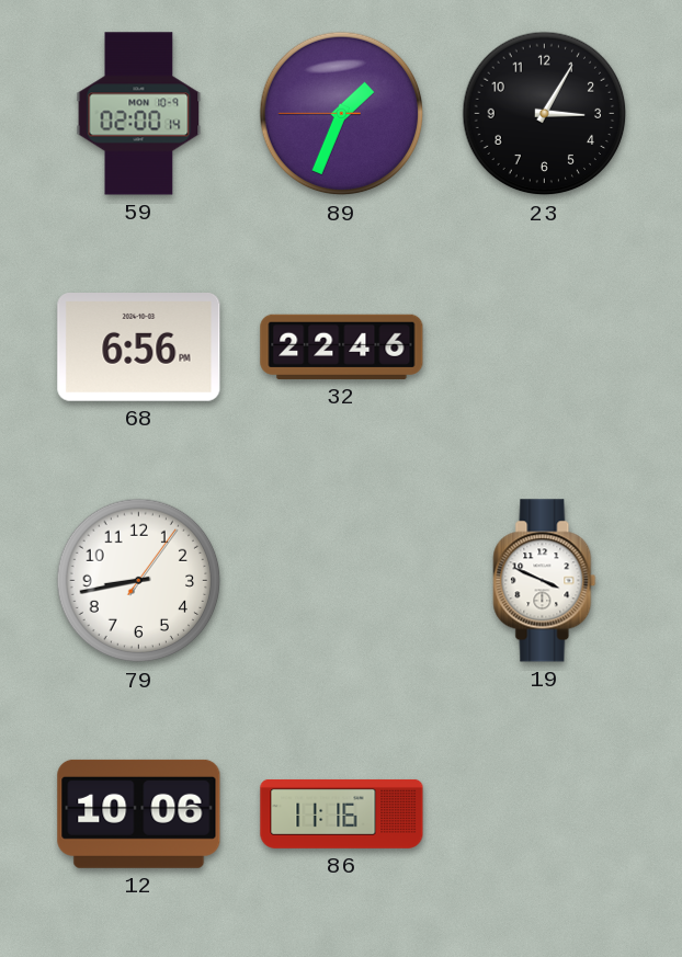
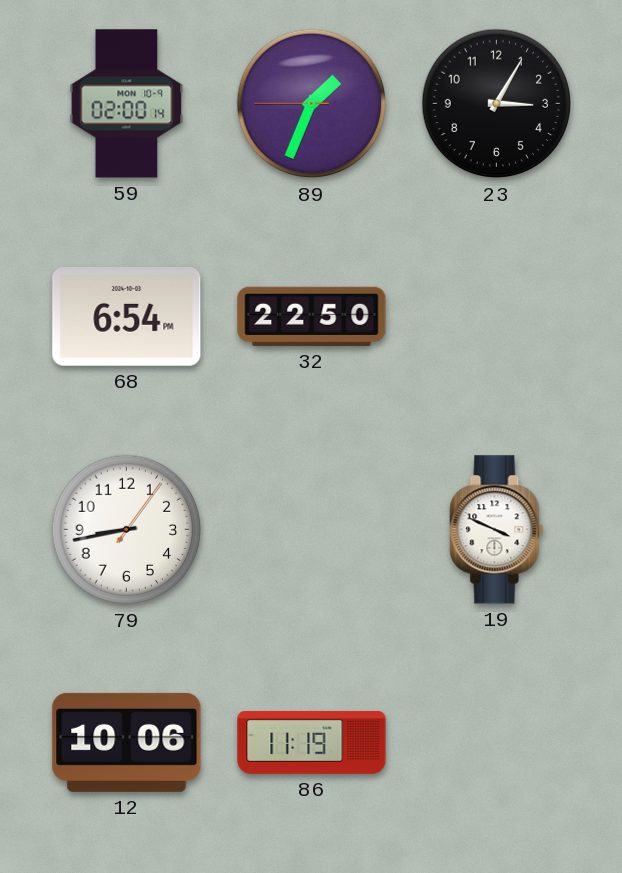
68: 6:56 -> 6:54
32: 22:46 -> 22:50
86: 11:16 -> 11:19
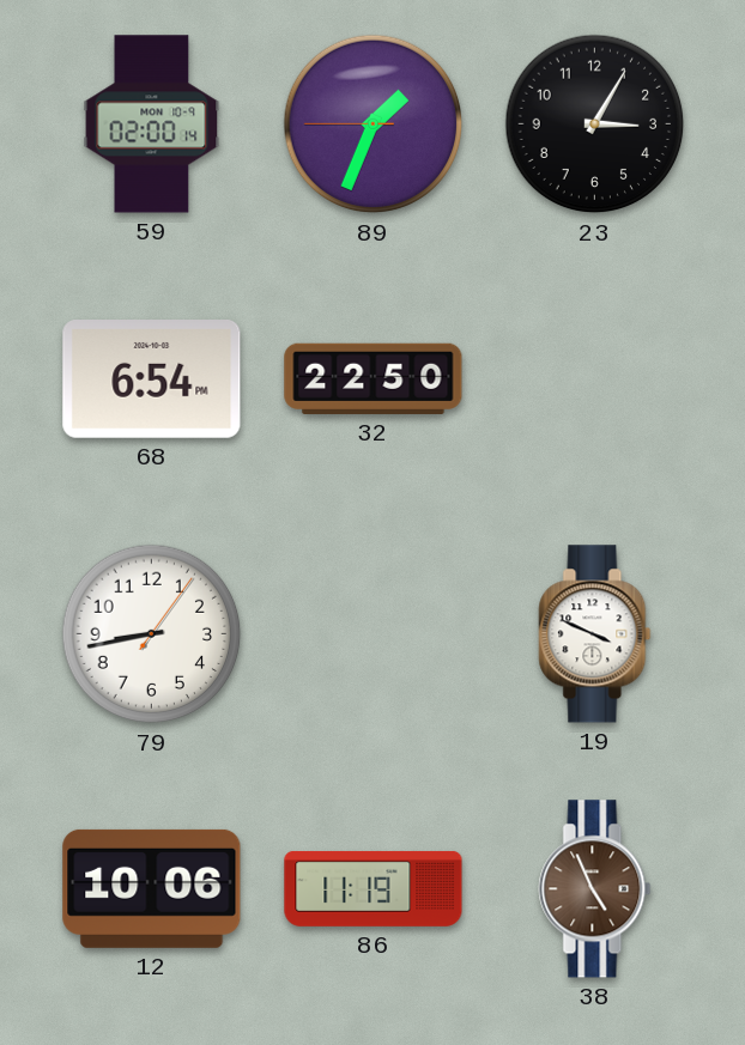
38: none -> 4:56
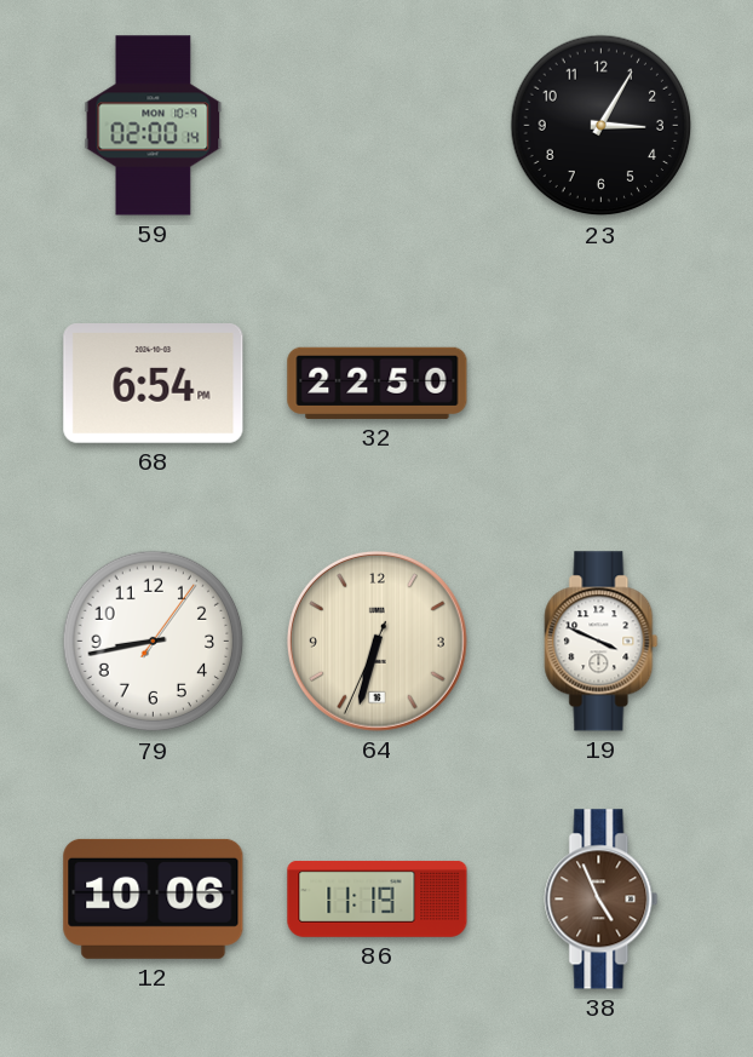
89: 1:33 -> none
64: none -> 6:32
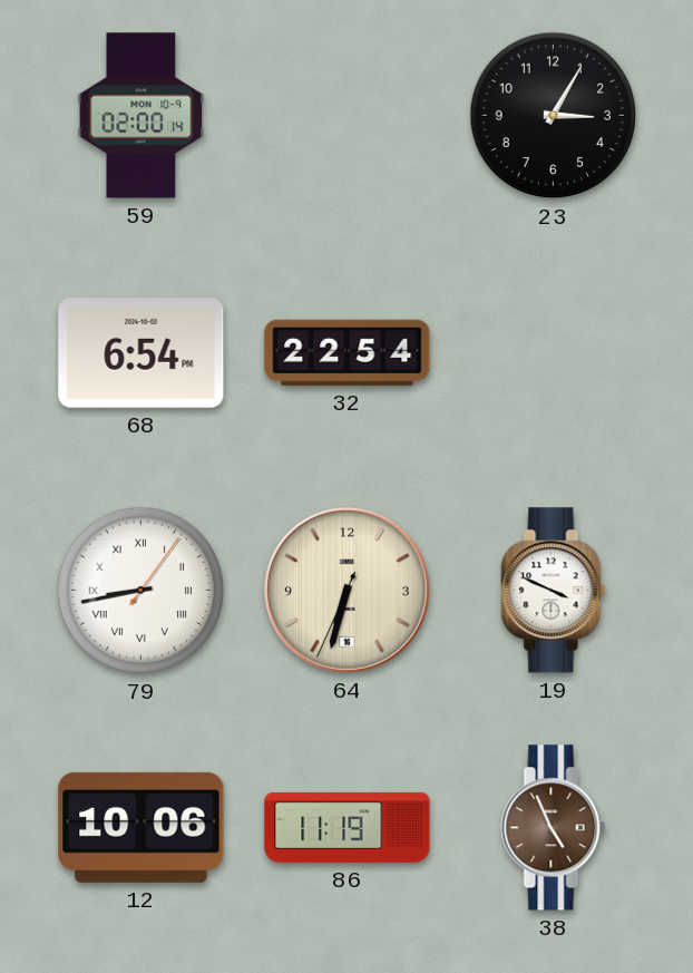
32: 22:50 -> 22:54
79 numerals: Arabic -> Roman
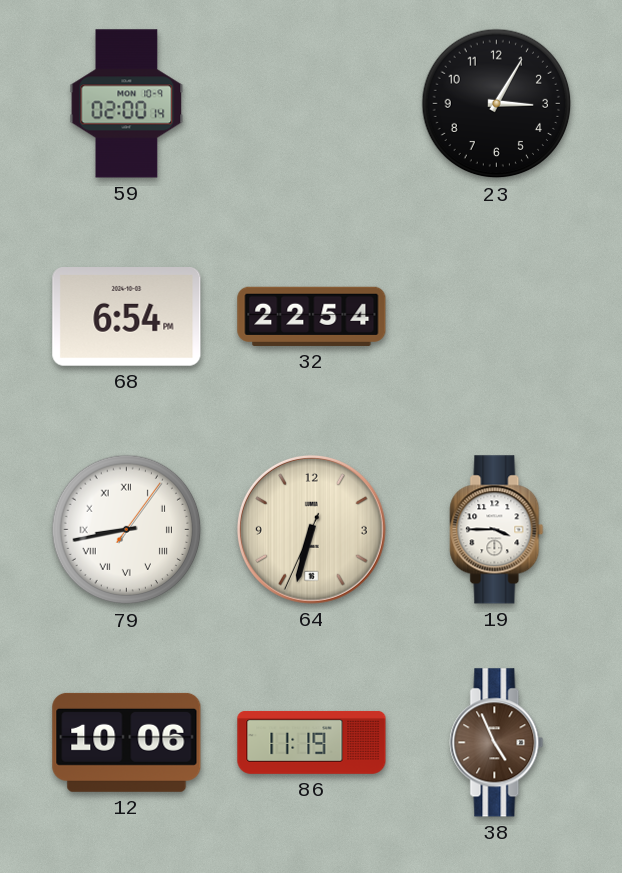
19: 3:49 -> 3:45
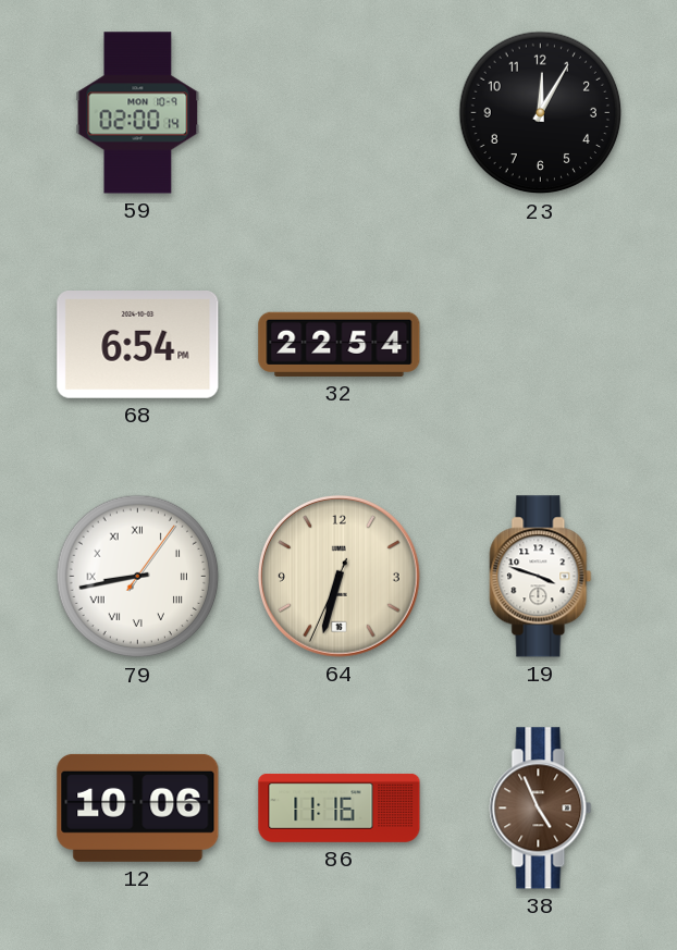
23: 3:05 -> 12:05
19: 3:45 -> 3:48
86: 11:19 -> 11:16
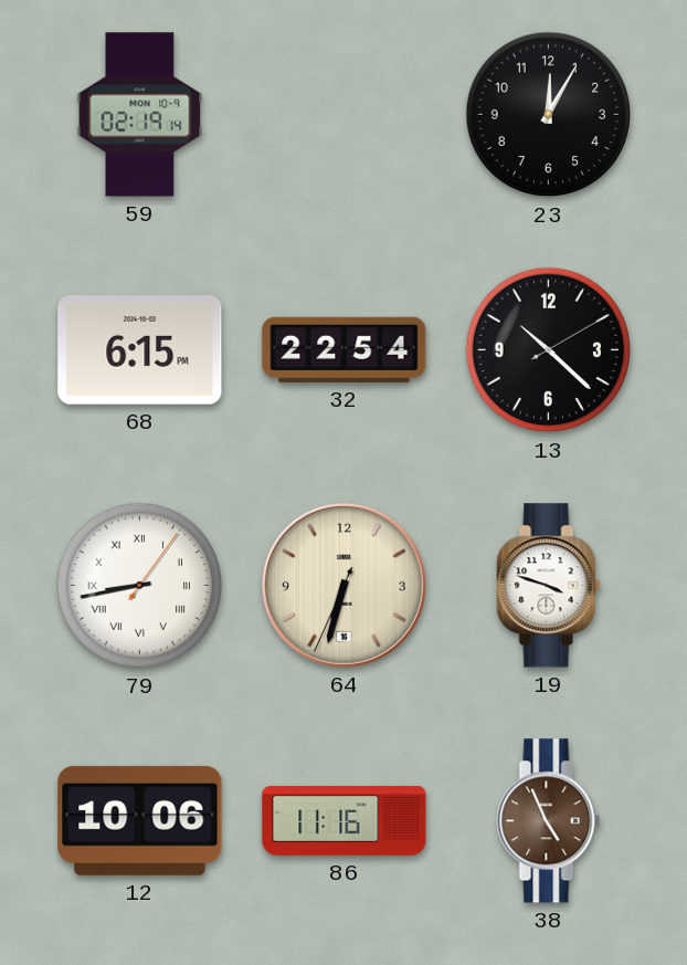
59: 02:00 -> 02:19
68: 6:54 -> 6:15
13: none -> 10:22
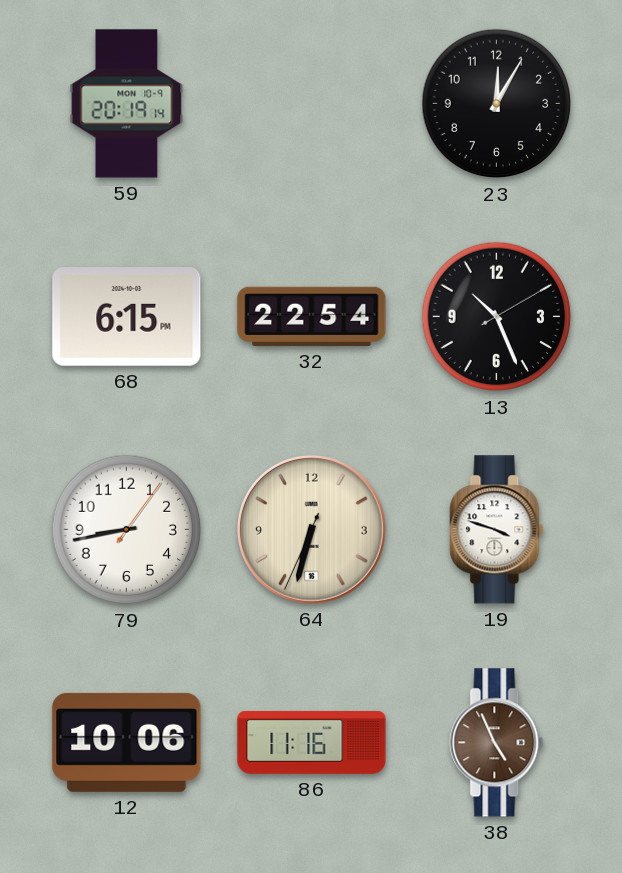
59: 02:19 -> 20:19
13: 10:22 -> 10:26
79 numerals: Roman -> Arabic
